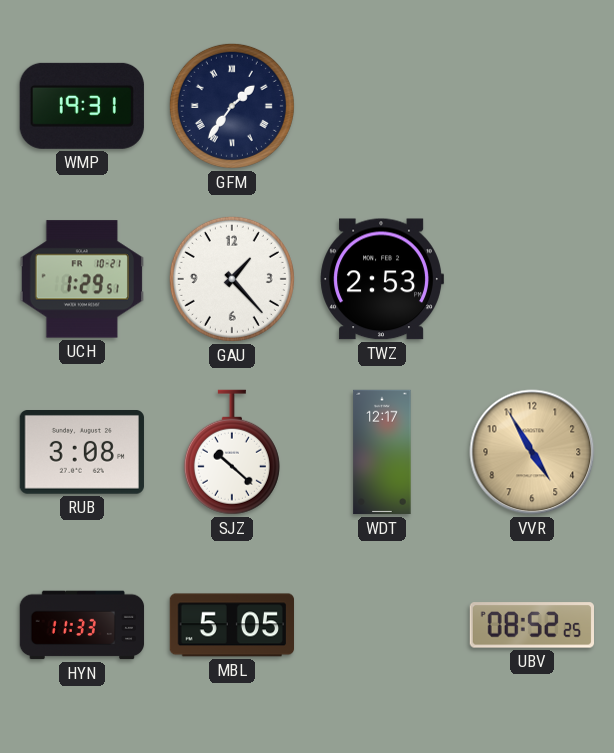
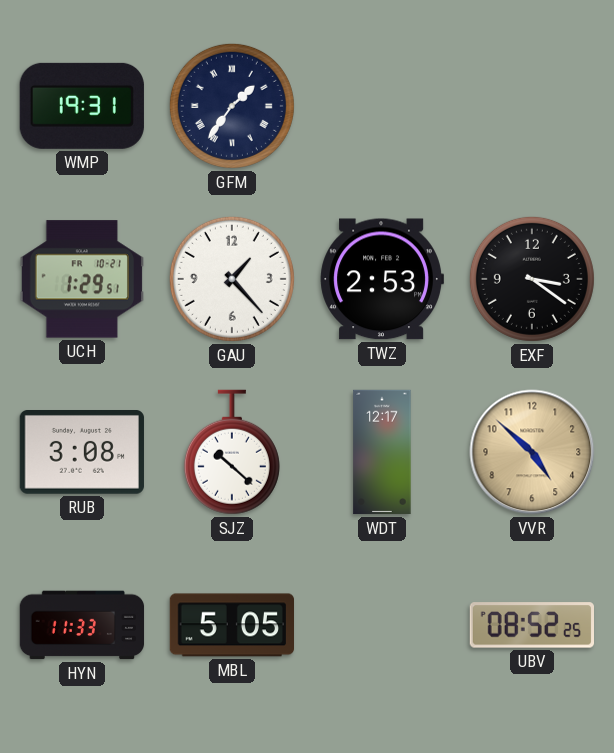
EXF: none -> 3:21
VVR: 4:55 -> 4:52
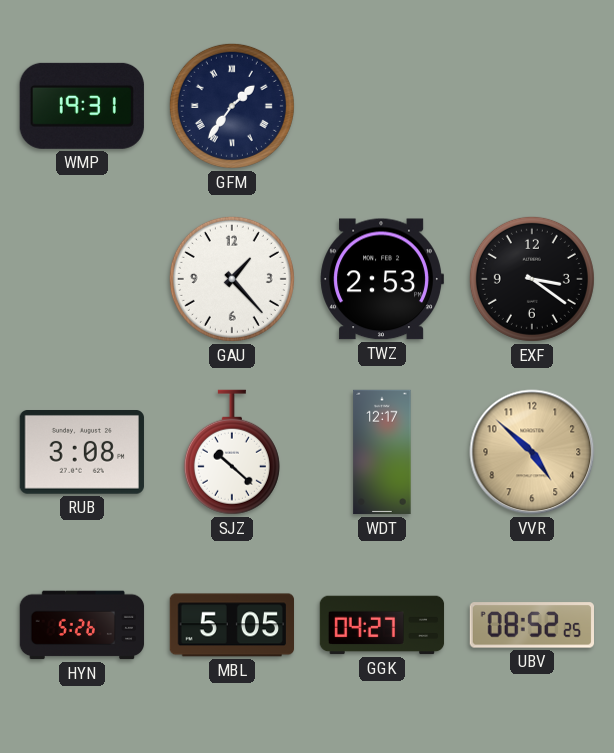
UCH: 1:29 -> none
HYN: 11:33 -> 5:26
GGK: none -> 04:27
